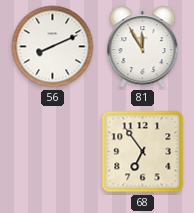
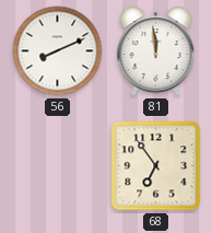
81: 11:55 -> 11:59
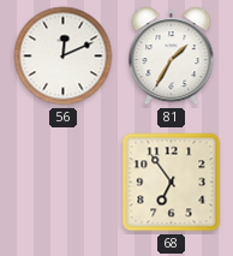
56: 8:11 -> 12:11
81: 11:59 -> 1:35
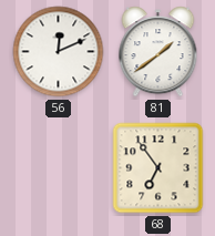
81: 1:35 -> 1:39
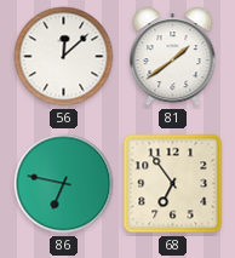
56: 12:11 -> 12:08
86: none -> 6:47
